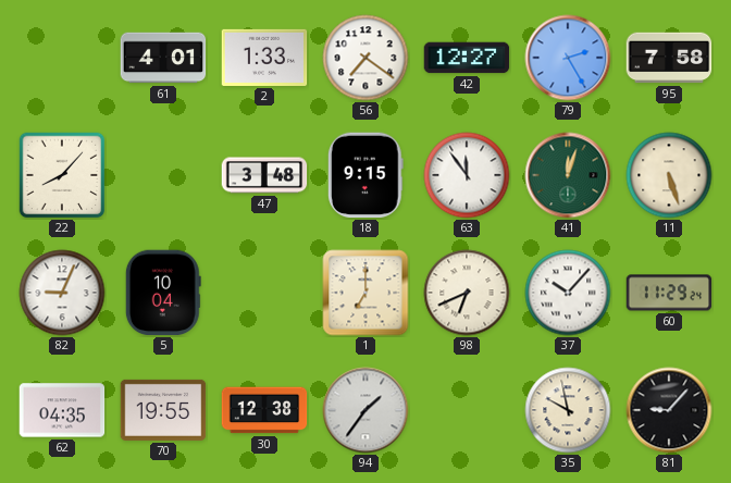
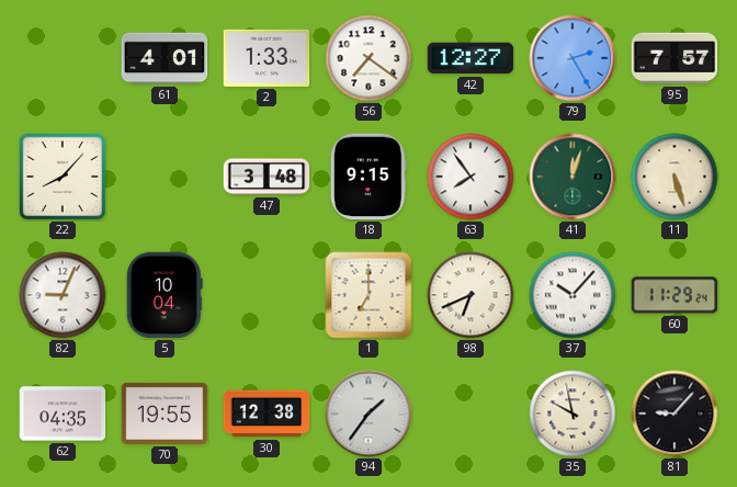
95: 7:58 -> 7:57
63: 11:54 -> 7:54
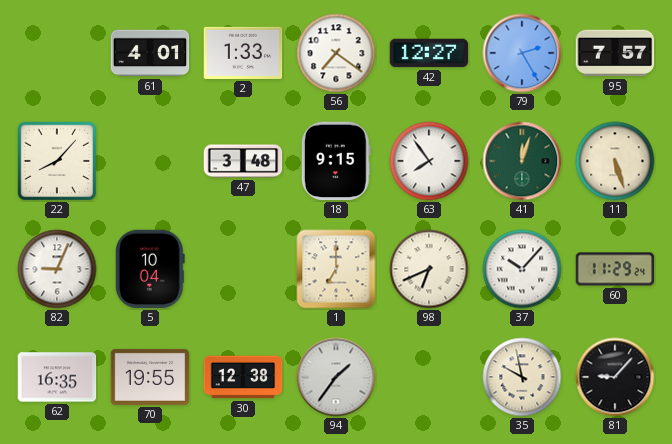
62: 04:35 -> 16:35
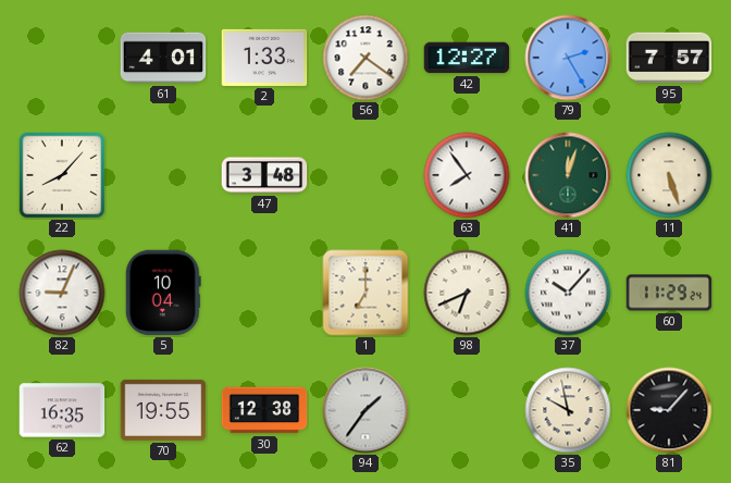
18: 9:15 -> none
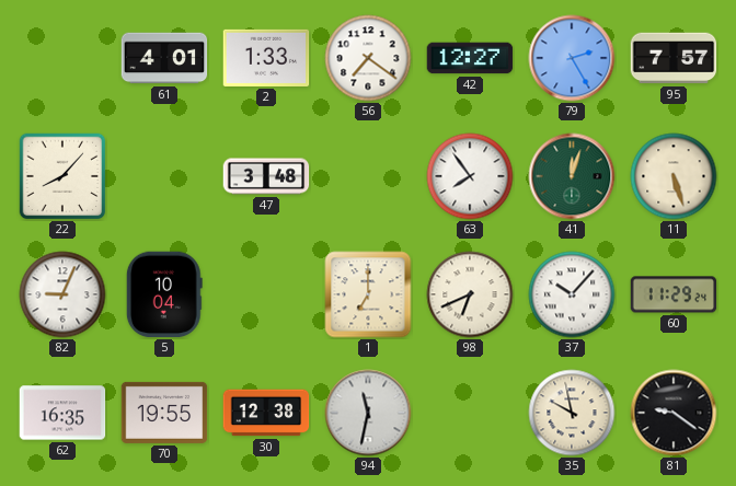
94: 1:36 -> 11:32
81: 9:07 -> 9:21
